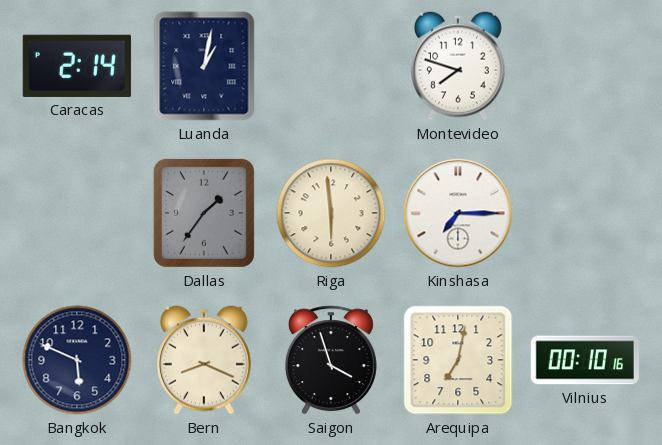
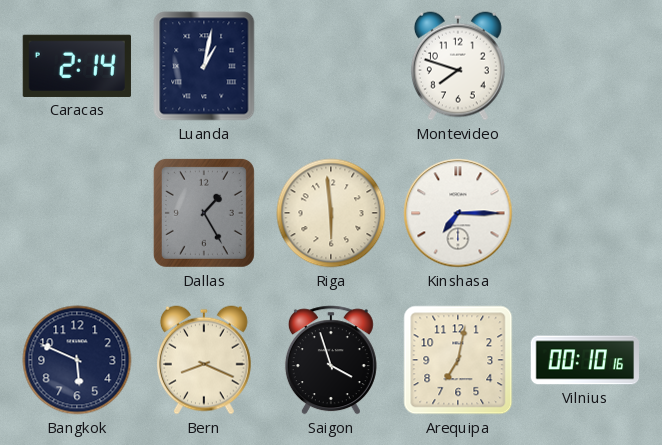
Dallas: 1:36 -> 1:25
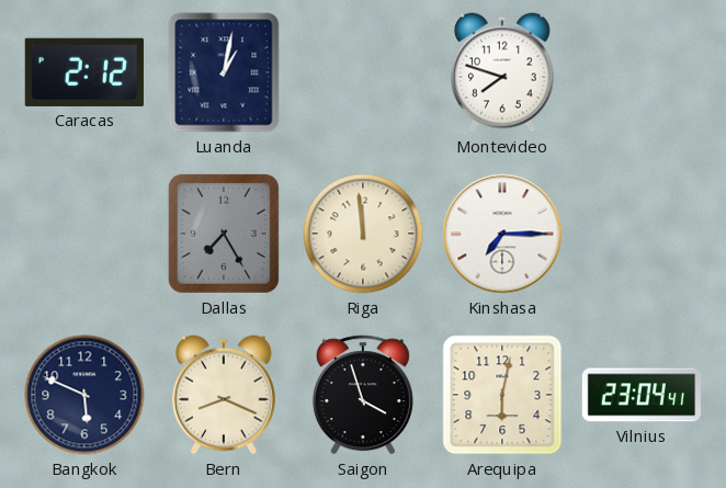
Caracas: 2:14 -> 2:12
Dallas: 1:25 -> 7:25
Riga: 5:59 -> 11:59
Arequipa: 7:02 -> 6:02
Vilnius: 00:10 -> 23:04
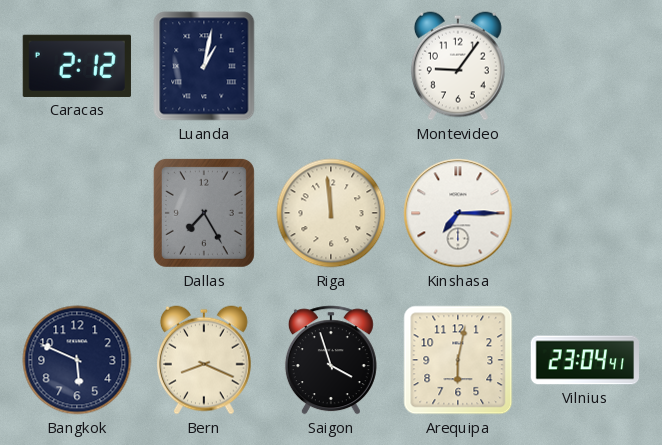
Montevideo: 7:48 -> 9:06
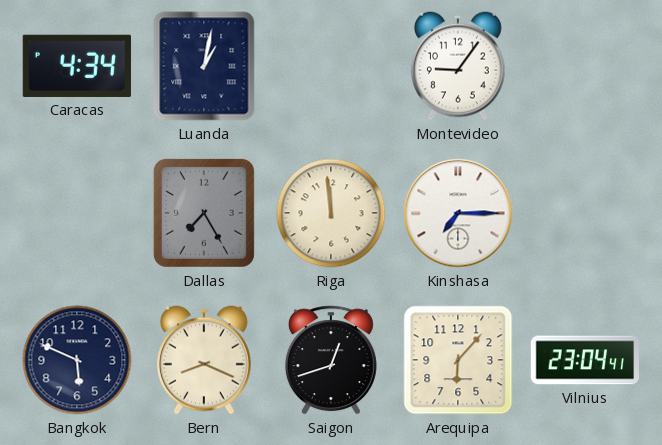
Caracas: 2:12 -> 4:34
Saigon: 3:57 -> 12:42
Arequipa: 6:02 -> 6:07
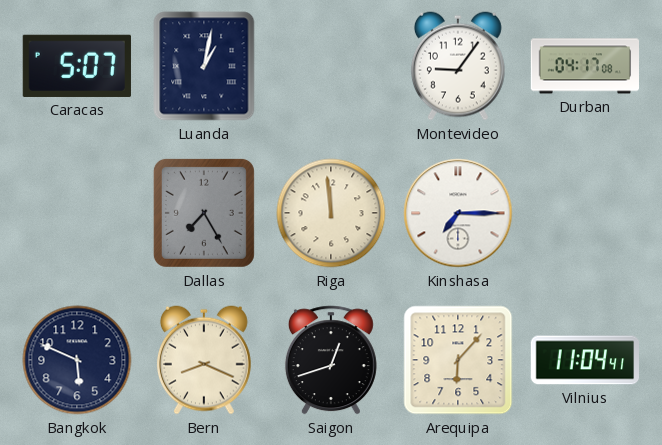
Caracas: 4:34 -> 5:07
Durban: none -> 04:17
Vilnius: 23:04 -> 11:04
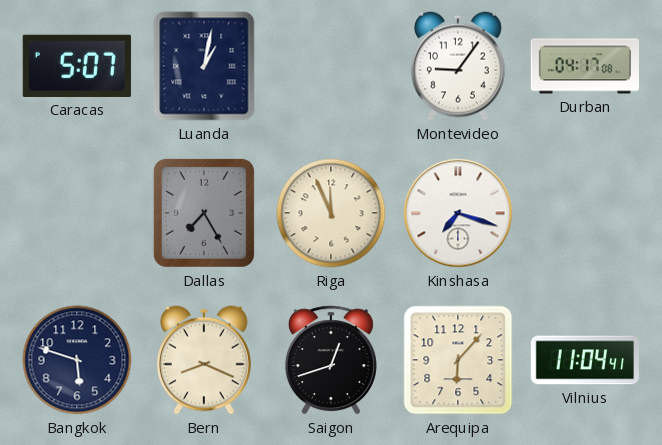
Riga: 11:59 -> 11:56
Kinshasa: 7:15 -> 7:18
Bangkok: 5:49 -> 5:48
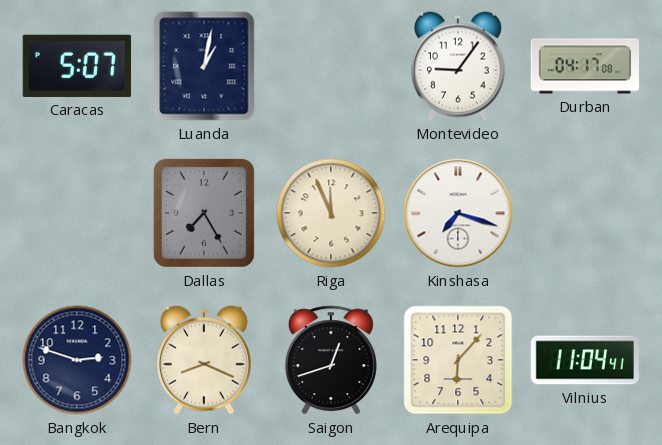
Bangkok: 5:48 -> 2:48
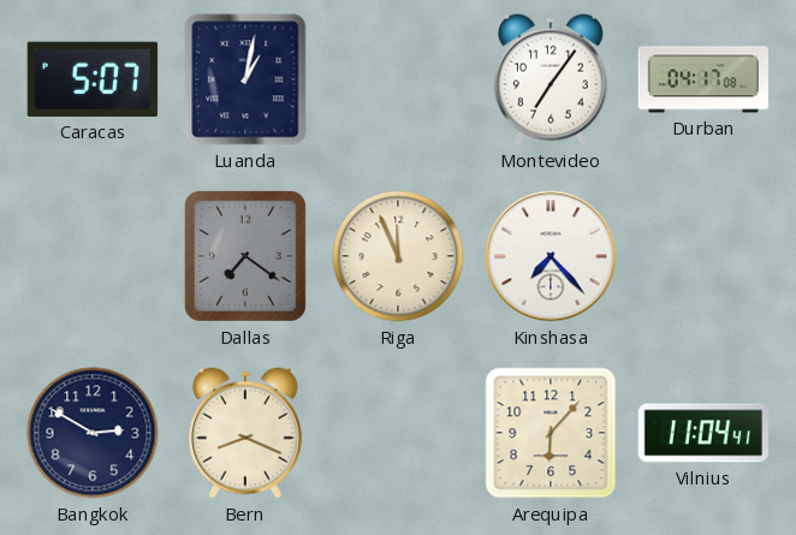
Montevideo: 9:06 -> 7:06
Dallas: 7:25 -> 7:21
Kinshasa: 7:18 -> 7:23
Bangkok: 2:48 -> 2:50
Saigon: 12:42 -> none
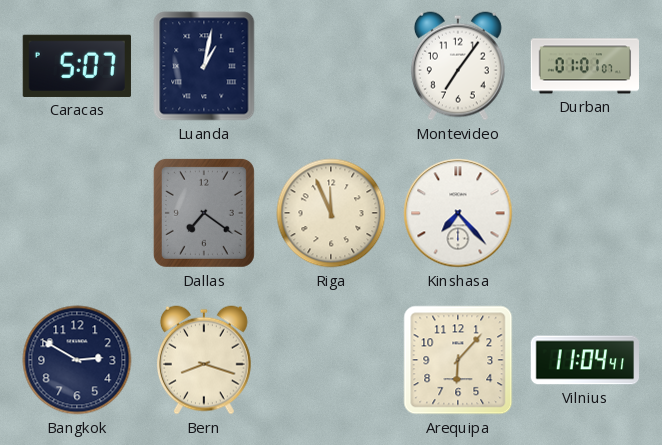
Durban: 04:17 -> 01:01
Bern: 8:19 -> 8:18
